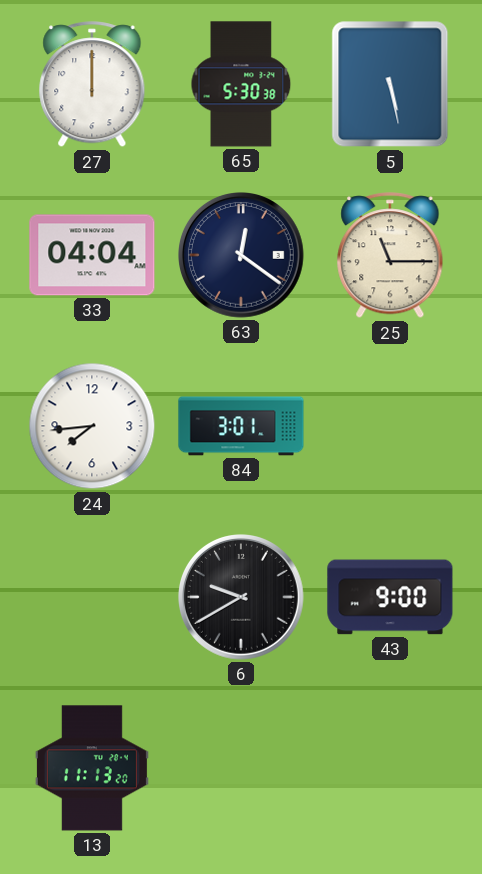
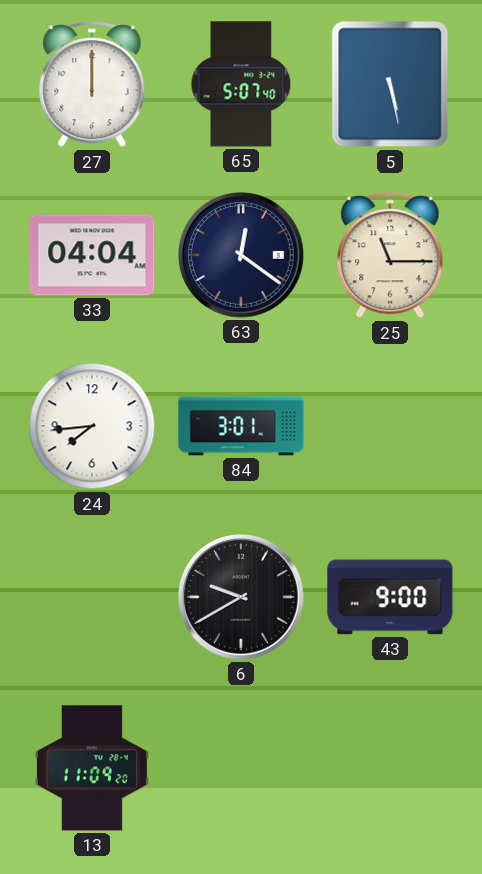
65: 5:30 -> 5:07
13: 11:13 -> 11:09
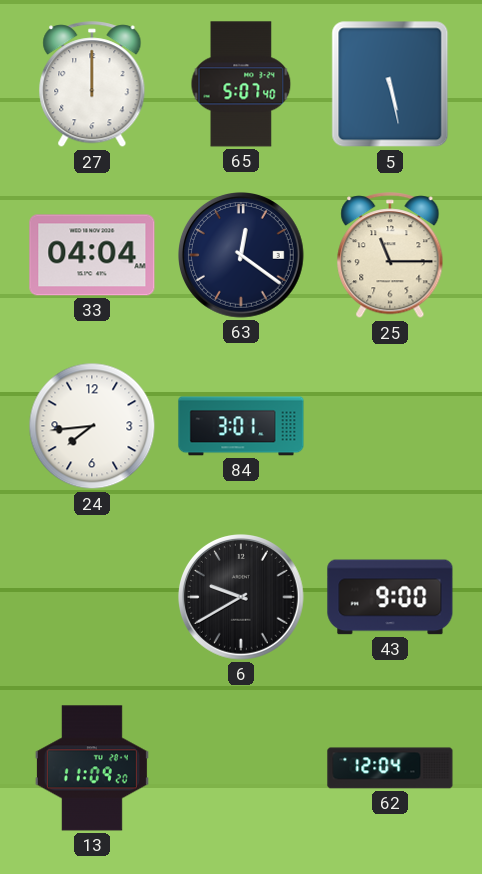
62: none -> 12:04
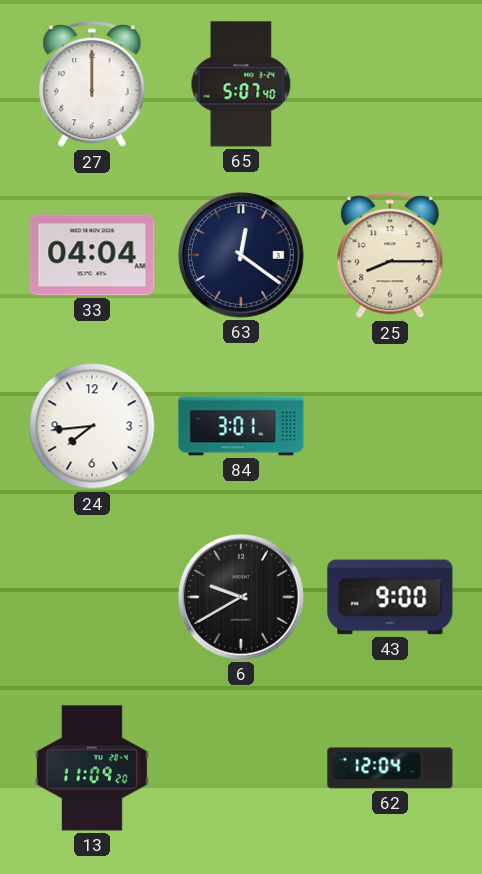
5: 5:28 -> none
25: 11:15 -> 8:15
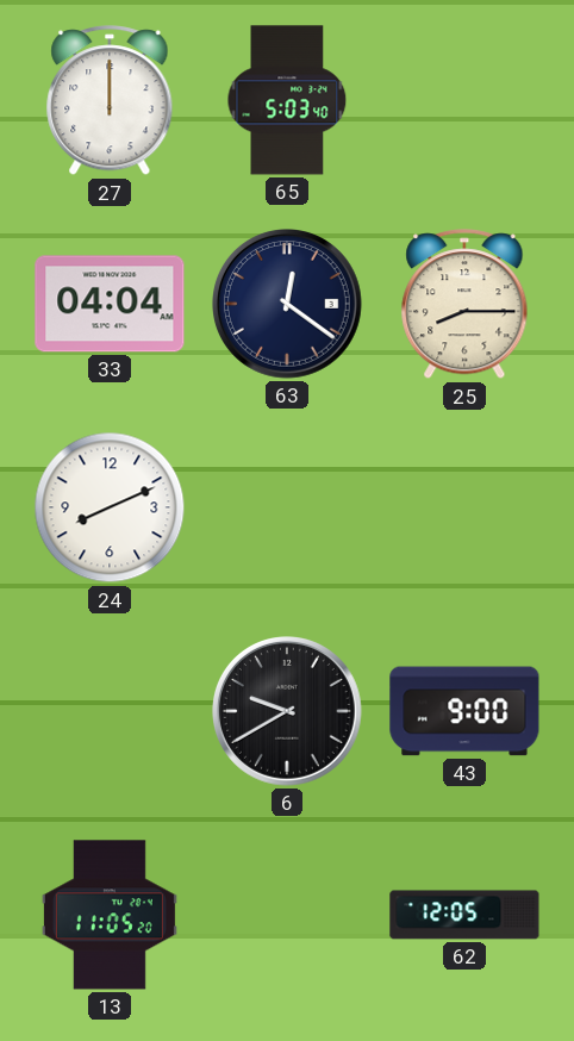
65: 5:07 -> 5:03
24: 7:44 -> 8:11
84: 3:01 -> none
13: 11:09 -> 11:05
62: 12:04 -> 12:05
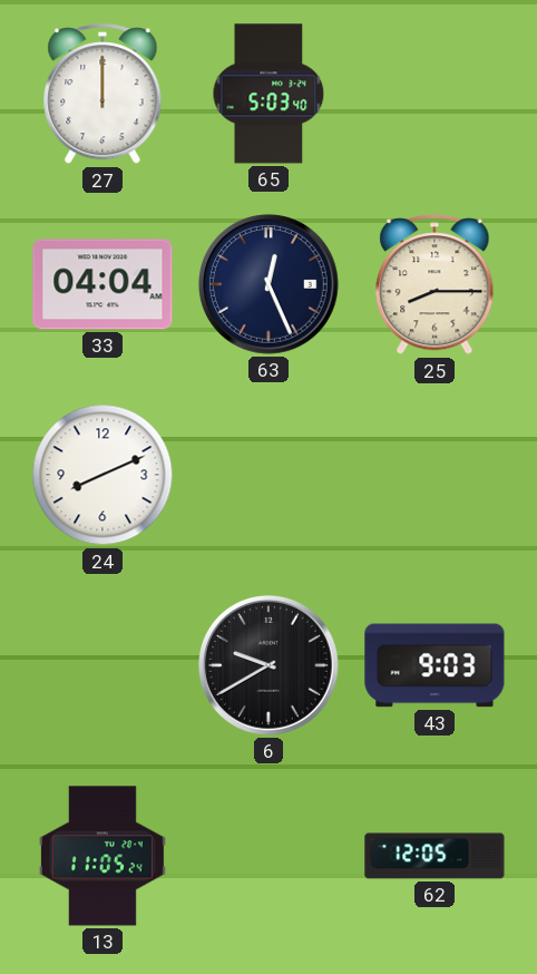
63: 12:21 -> 12:26
43: 9:00 -> 9:03
13: 11:05:20 -> 11:05:24
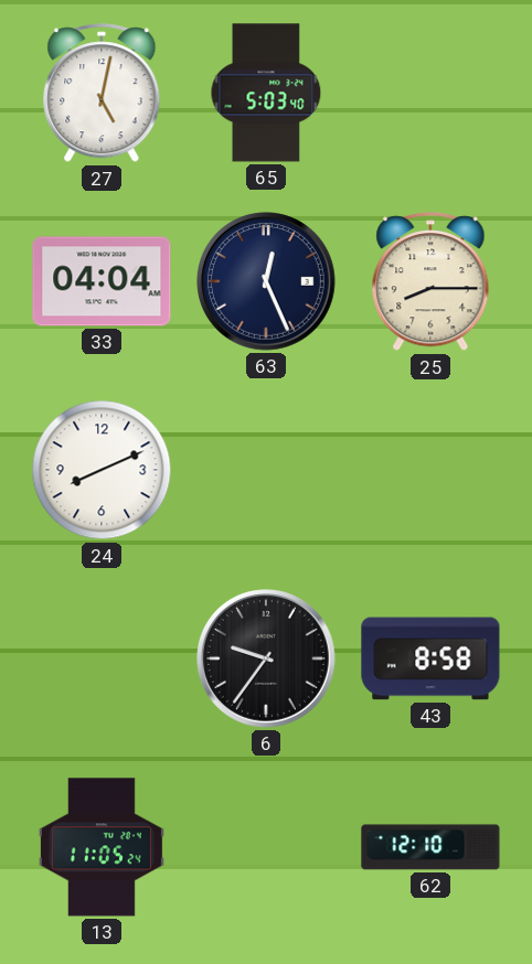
27: 12:00 -> 5:02
6: 9:40 -> 9:36
43: 9:03 -> 8:58
62: 12:05 -> 12:10
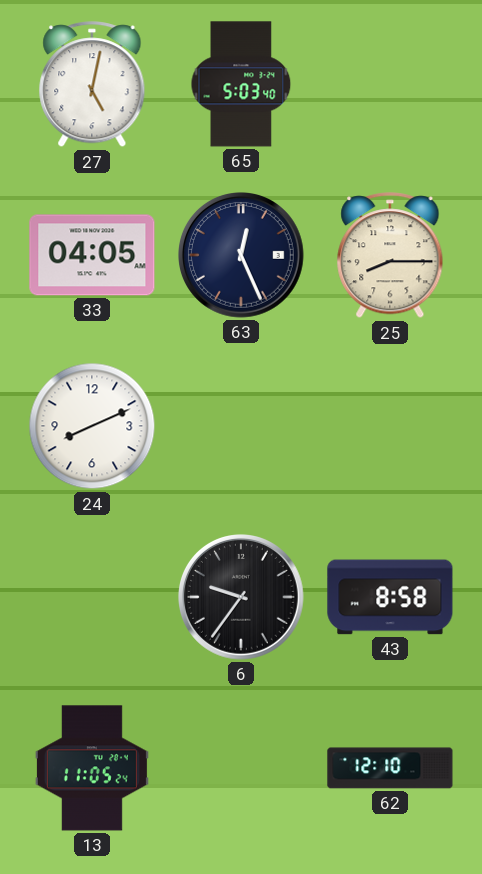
33: 04:04 -> 04:05
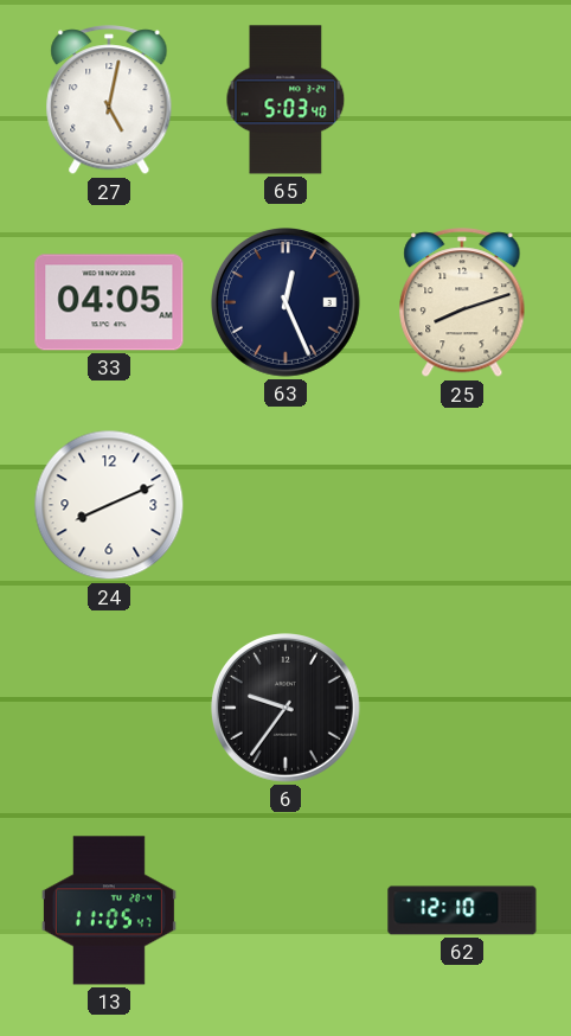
25: 8:15 -> 8:12
43: 8:58 -> none
13: 11:05:24 -> 11:05:47
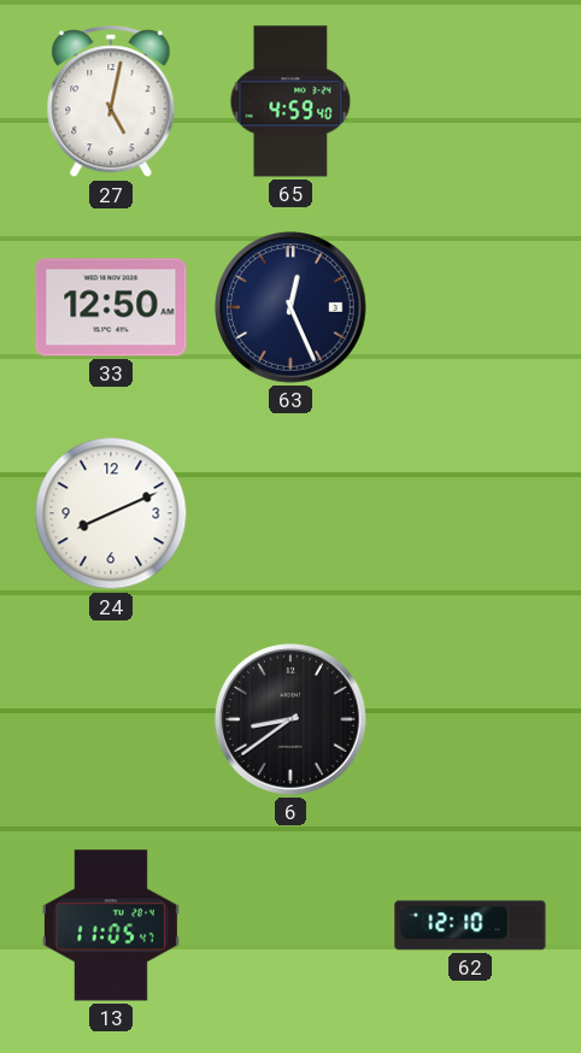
65: 5:03 -> 4:59
33: 04:05 -> 12:50
25: 8:12 -> none
6: 9:36 -> 8:39
